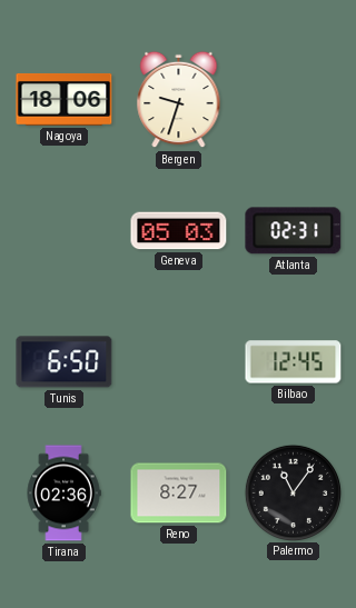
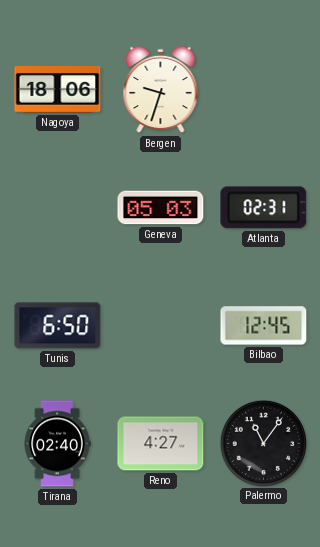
Tirana: 02:36 -> 02:40
Reno: 8:27 -> 4:27
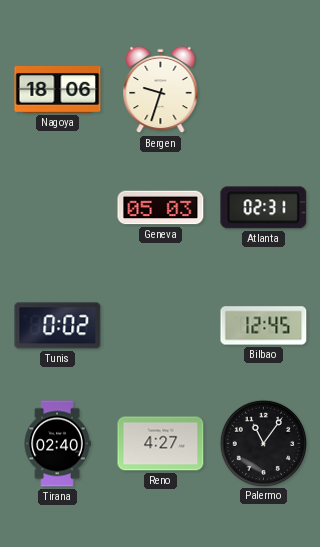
Tunis: 6:50 -> 0:02
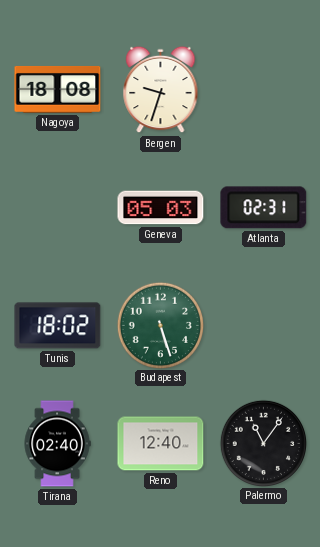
Nagoya: 18:06 -> 18:08
Tunis: 0:02 -> 18:02
Budapest: none -> 5:27
Bilbao: 12:45 -> none
Reno: 4:27 -> 12:40
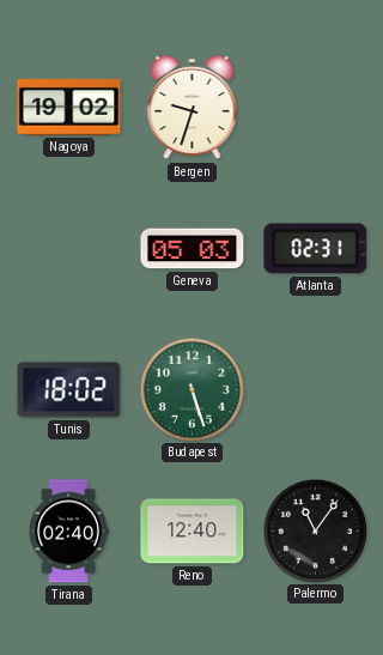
Nagoya: 18:08 -> 19:02
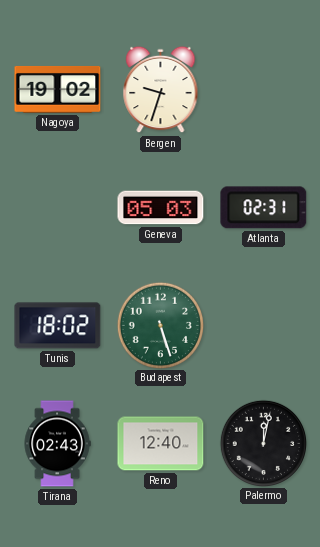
Tirana: 02:40 -> 02:43
Palermo: 11:06 -> 12:02
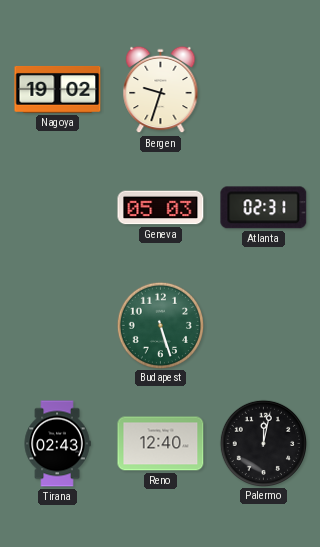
Tunis: 18:02 -> none
